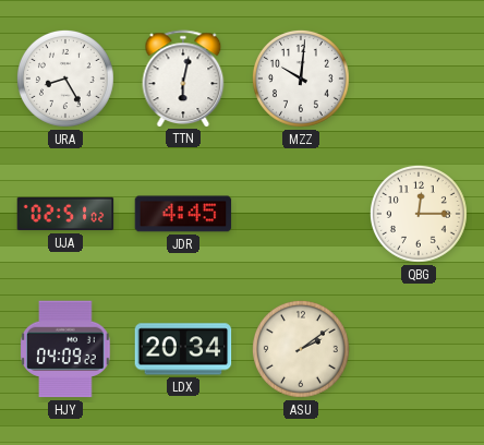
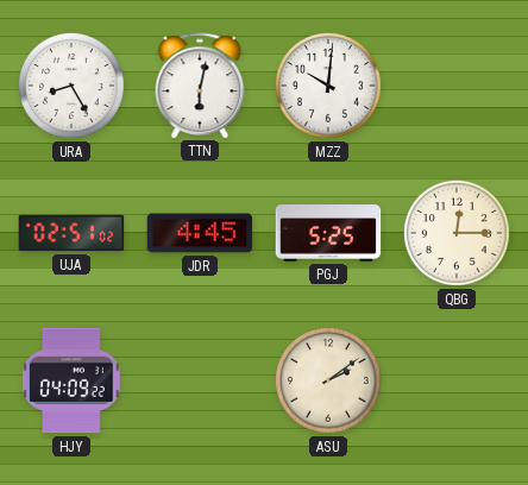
PGJ: none -> 5:25
LDX: 20:34 -> none
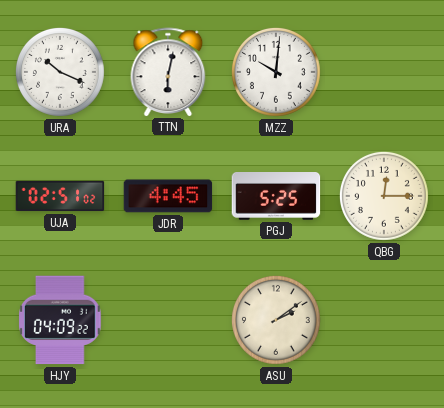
URA: 8:25 -> 10:19
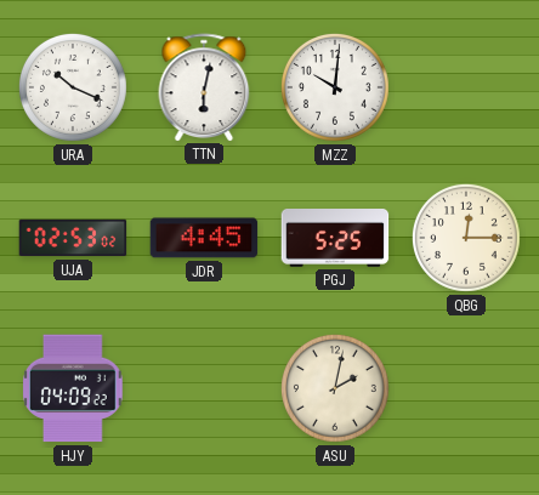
UJA: 02:51 -> 02:53
ASU: 2:09 -> 2:02
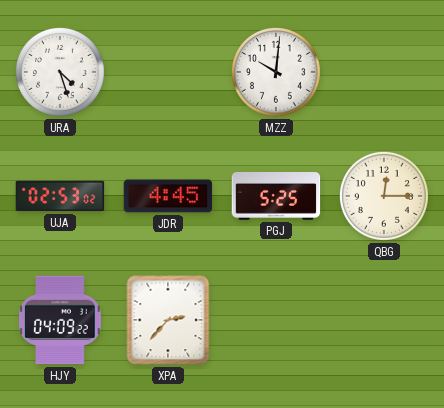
URA: 10:19 -> 4:27
TTN: 6:02 -> none
XPA: none -> 2:37
ASU: 2:02 -> none
